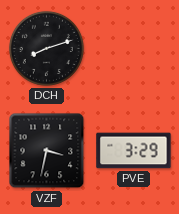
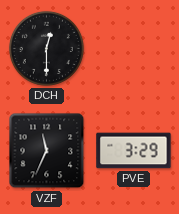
DCH: 8:12 -> 12:30
VZF: 3:32 -> 11:34
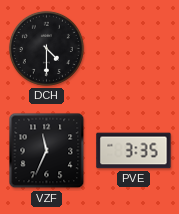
DCH: 12:30 -> 4:30
PVE: 3:29 -> 3:35
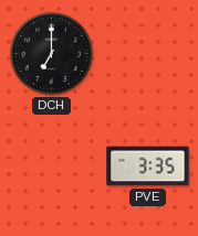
DCH: 4:30 -> 7:00
VZF: 11:34 -> none
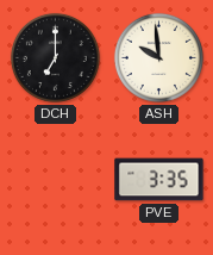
ASH: none -> 9:59
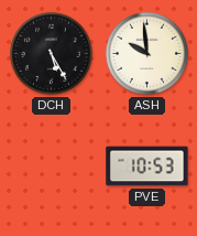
DCH: 7:00 -> 5:25
PVE: 3:35 -> 10:53
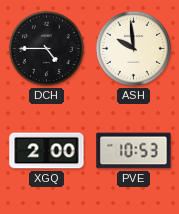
DCH: 5:25 -> 4:45
XGQ: none -> 2:00
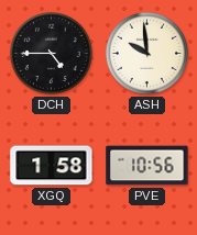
XGQ: 2:00 -> 1:58
PVE: 10:53 -> 10:56
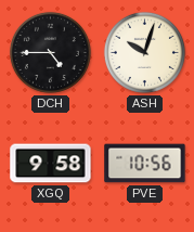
ASH: 9:59 -> 10:03
XGQ: 1:58 -> 9:58
